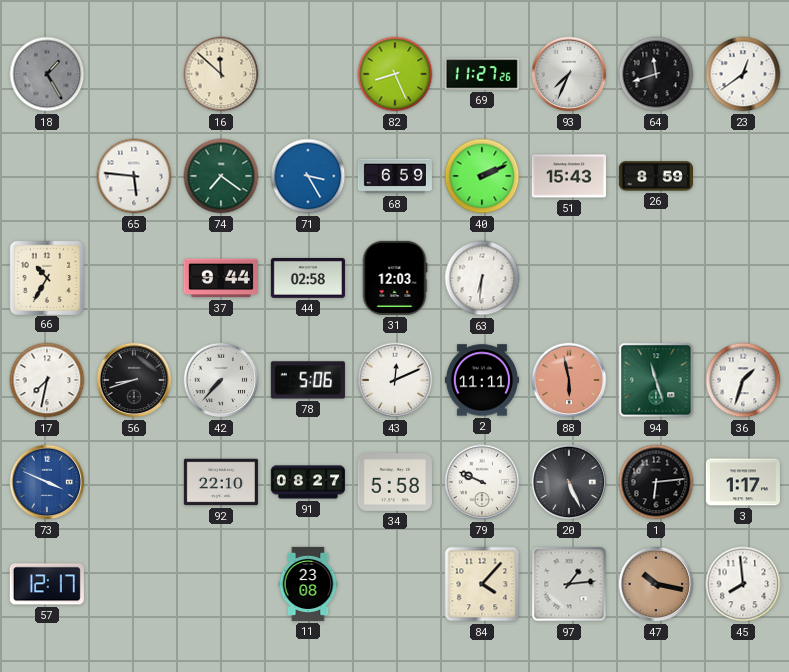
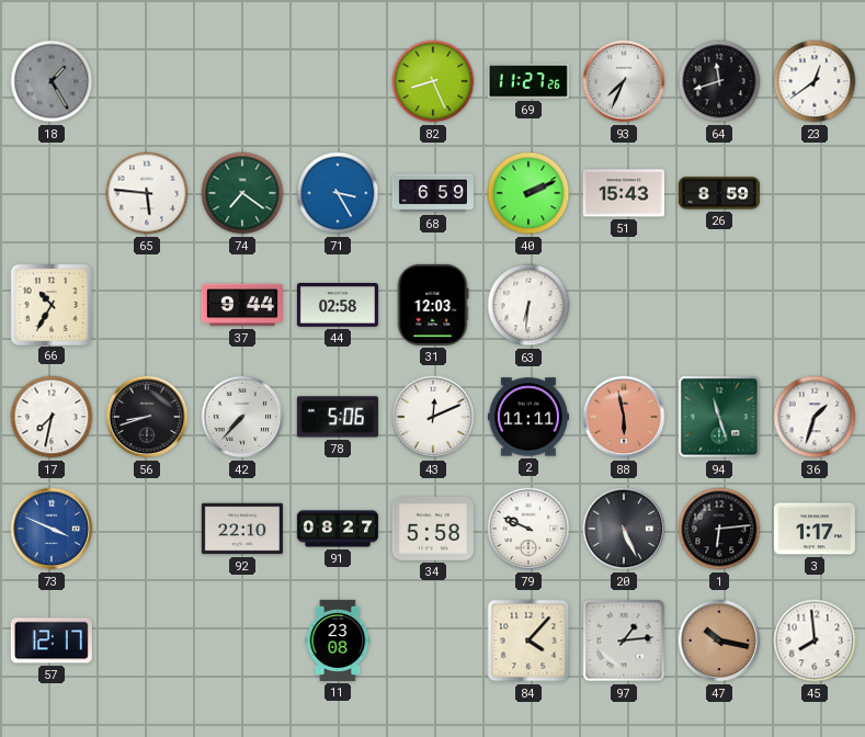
16: 11:52 -> none
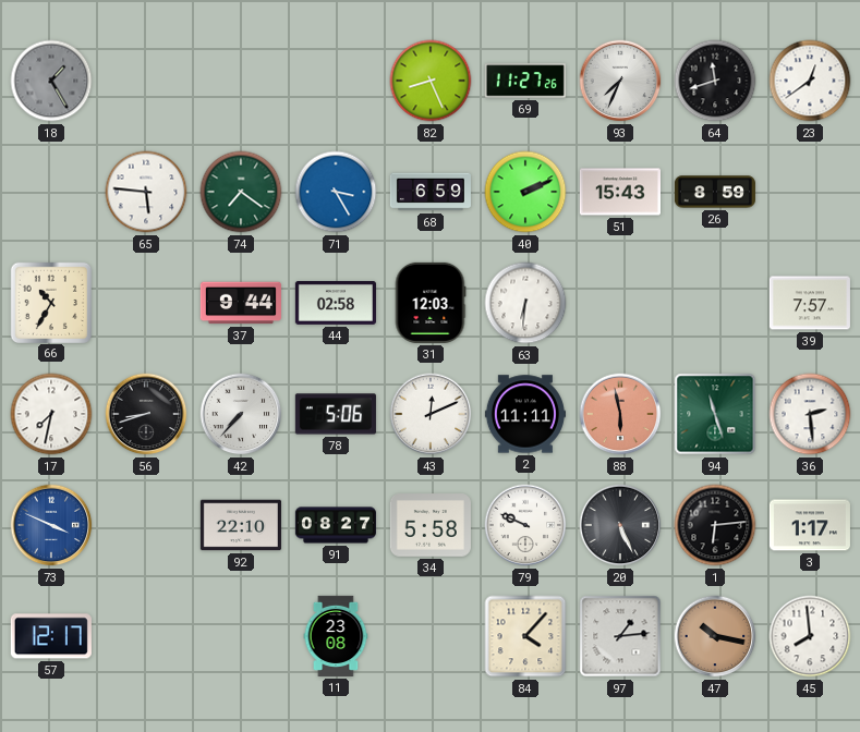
39: none -> 7:57
36: 1:33 -> 2:29
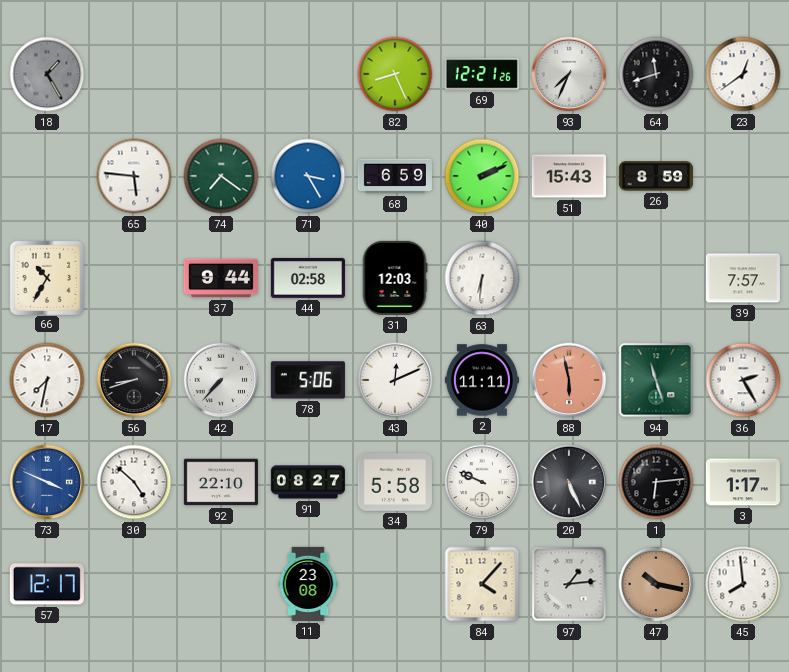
69: 11:27 -> 12:21
36: 2:29 -> 2:25
30: none -> 4:52
